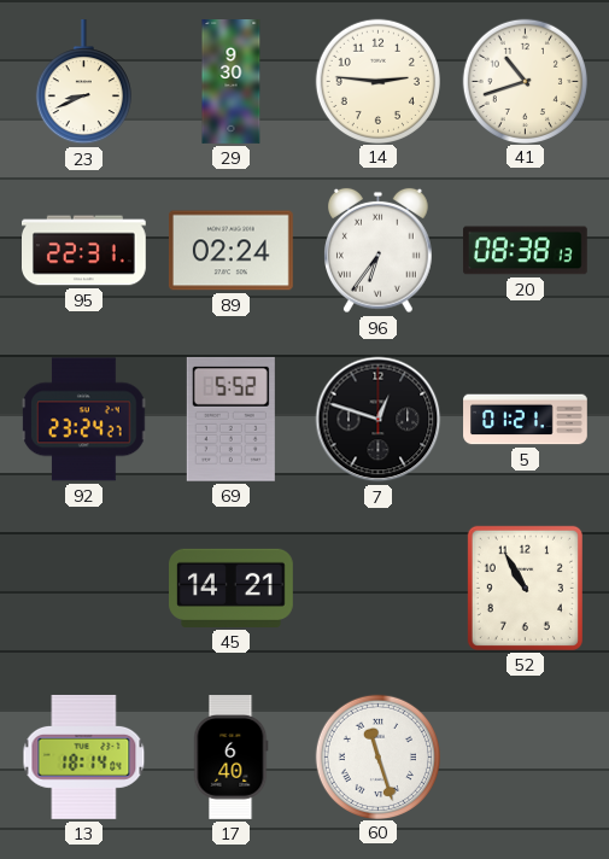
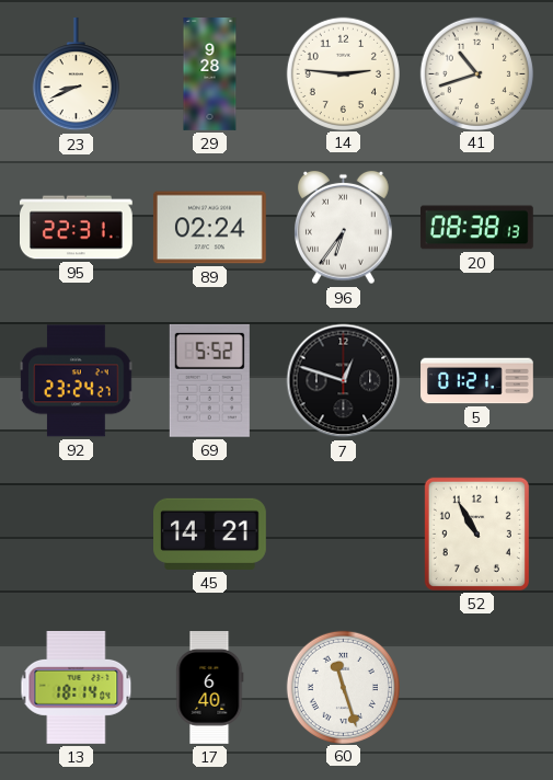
29: 9:30 -> 9:28
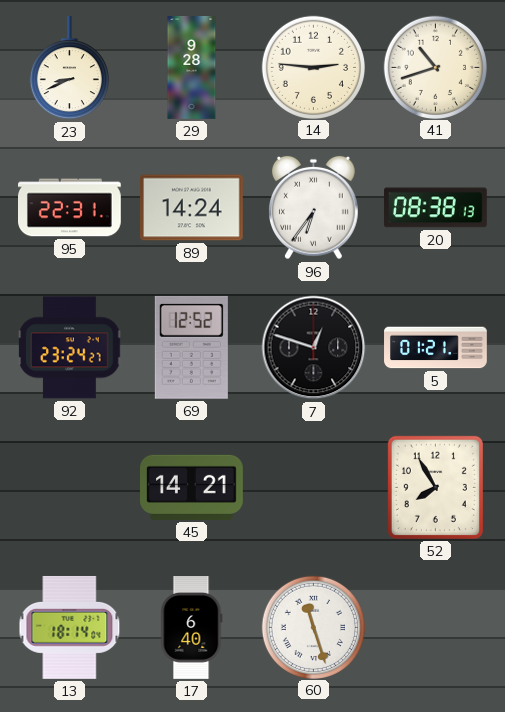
89: 02:24 -> 14:24
69: 5:52 -> 12:52
52: 10:55 -> 7:55
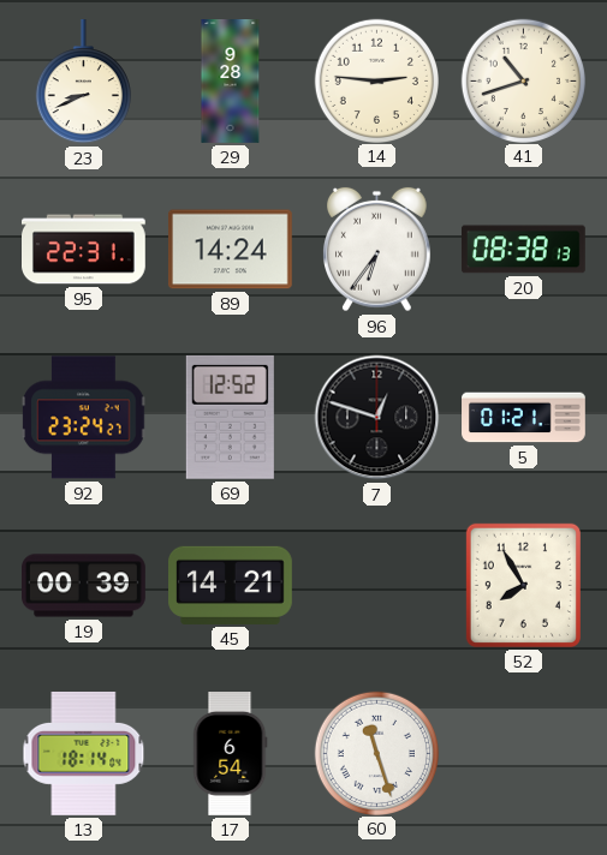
19: none -> 00:39
17: 6:40 -> 6:54
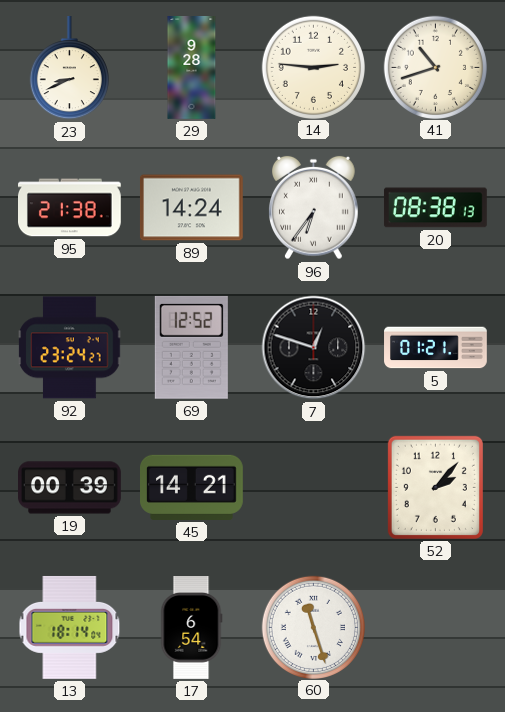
95: 22:31 -> 21:38
52: 7:55 -> 2:07
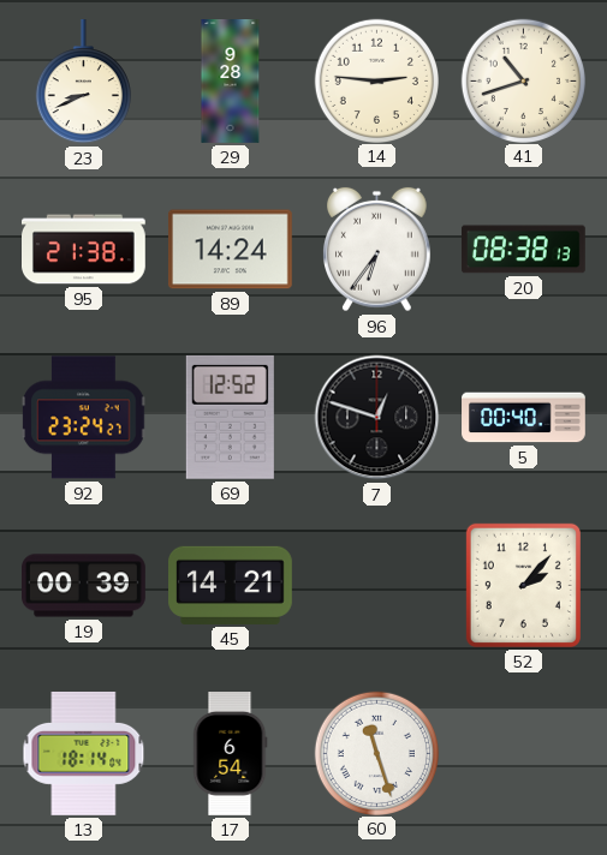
5: 01:21 -> 00:40
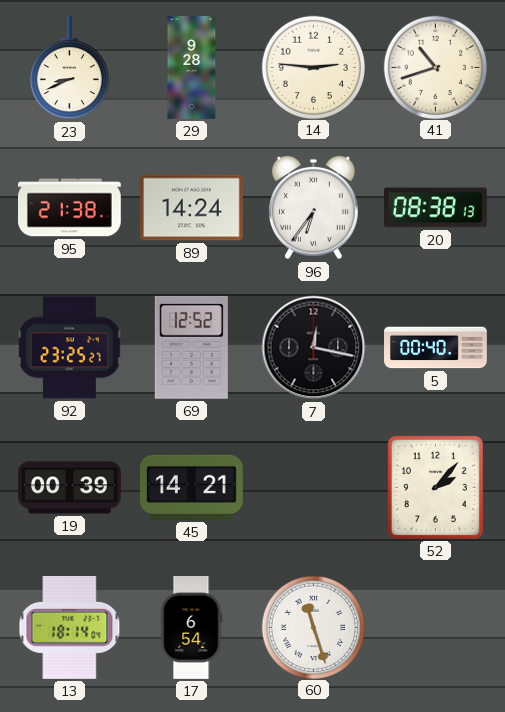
92: 23:24 -> 23:25
7: 12:48 -> 12:17
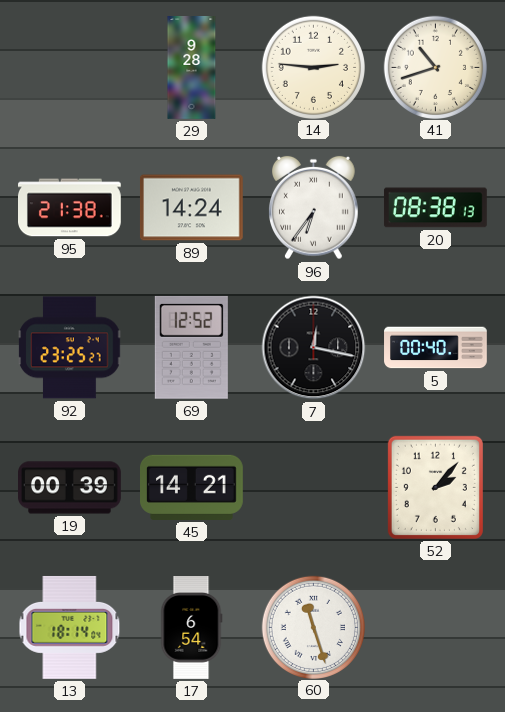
23: 8:41 -> none
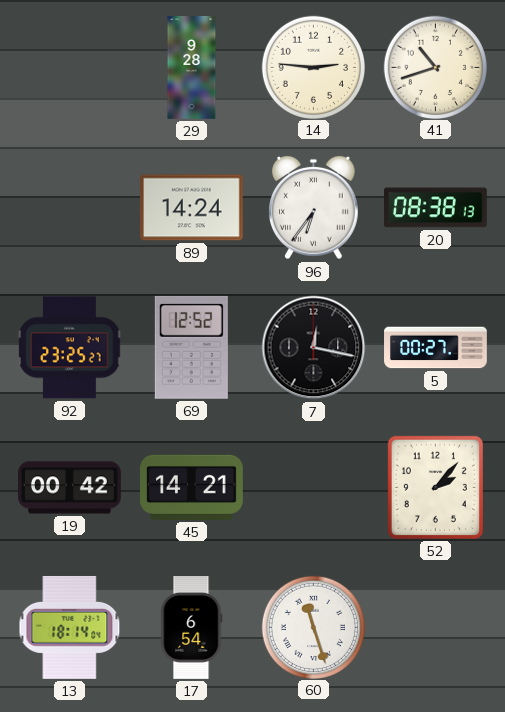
95: 21:38 -> none
5: 00:40 -> 00:27
19: 00:39 -> 00:42
